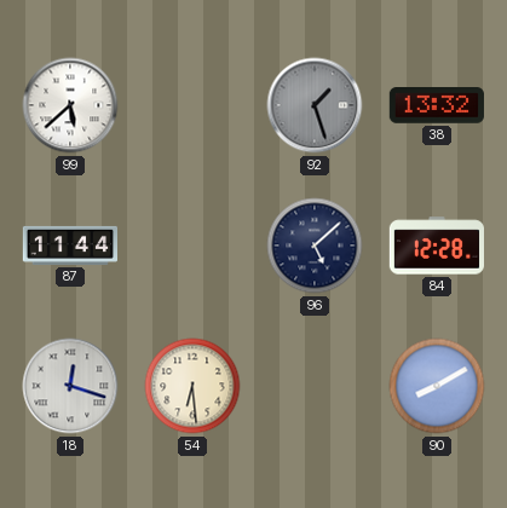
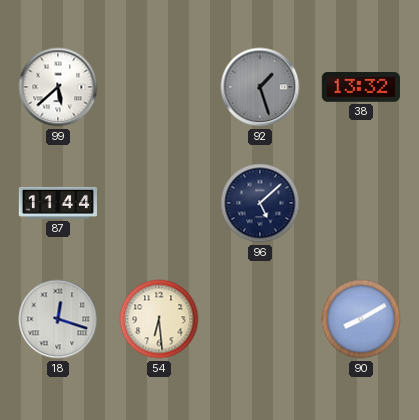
84: 12:28 -> none
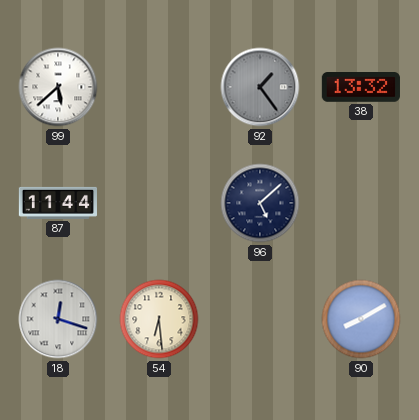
92: 1:27 -> 1:24
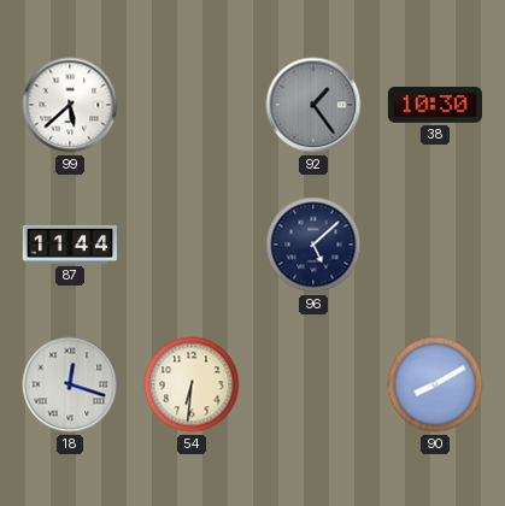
38: 13:32 -> 10:30
54: 6:29 -> 6:31
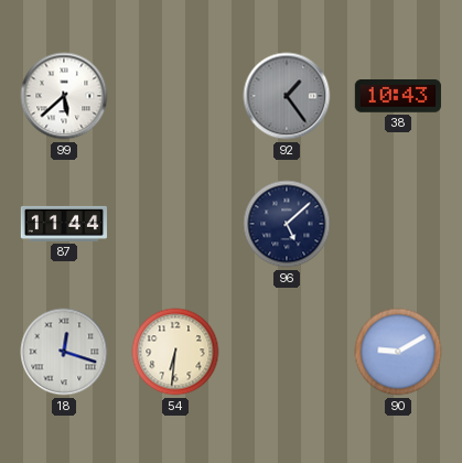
38: 10:30 -> 10:43
90: 8:10 -> 9:10
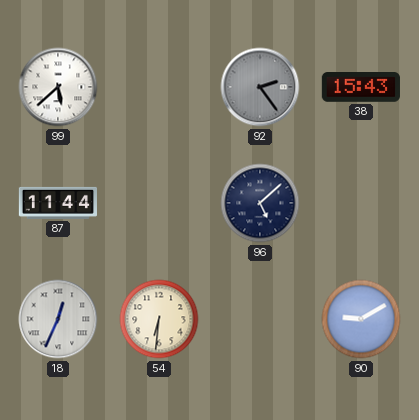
92: 1:24 -> 2:24
38: 10:43 -> 15:43
18: 12:18 -> 12:34
